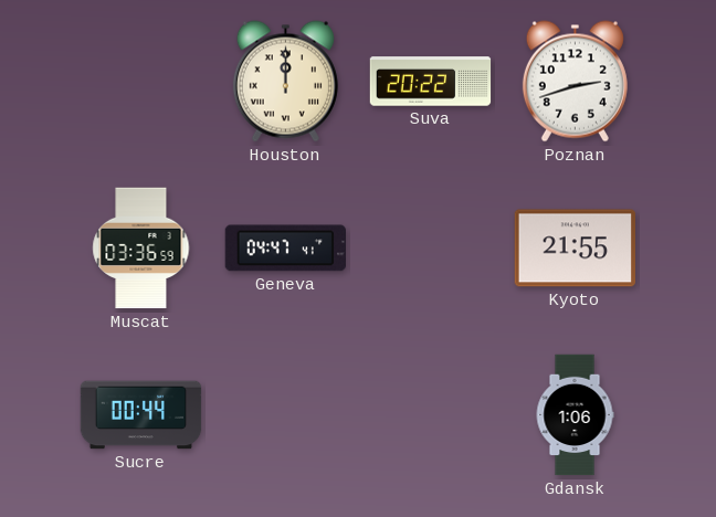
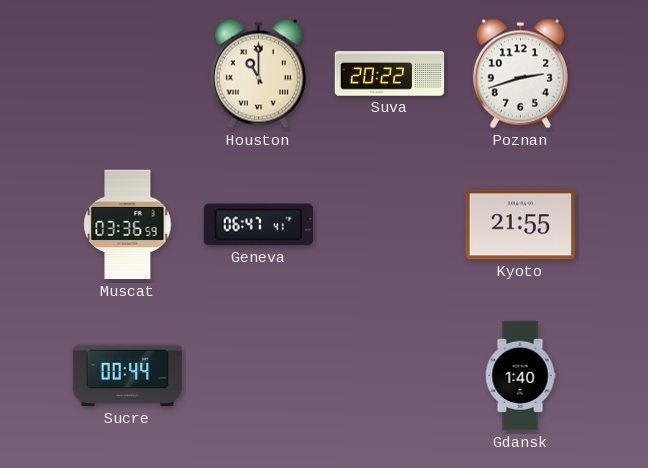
Houston: 12:00 -> 11:00
Geneva: 04:47 -> 06:47
Gdansk: 1:06 -> 1:40
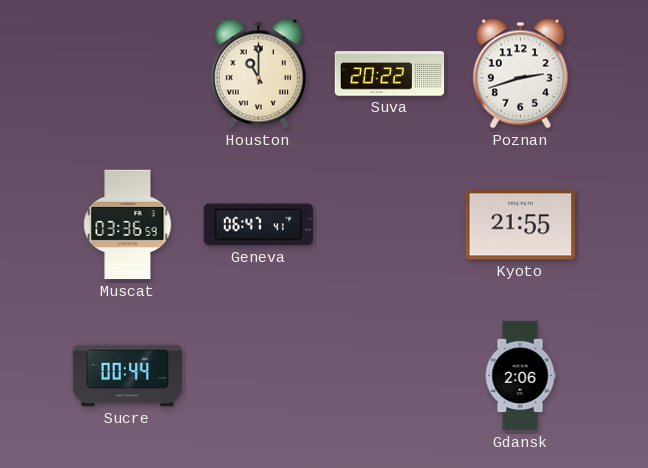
Gdansk: 1:40 -> 2:06
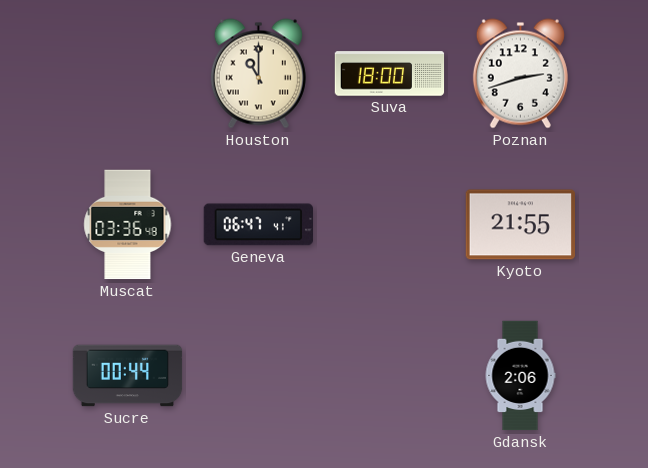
Suva: 20:22 -> 18:00
Muscat: 03:36:59 -> 03:36:48
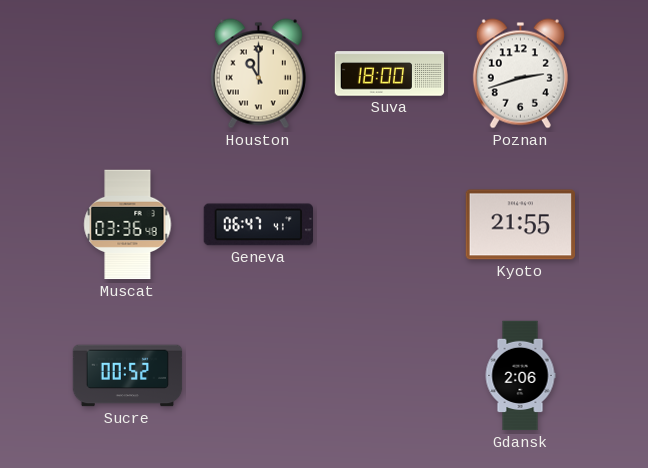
Sucre: 00:44 -> 00:52
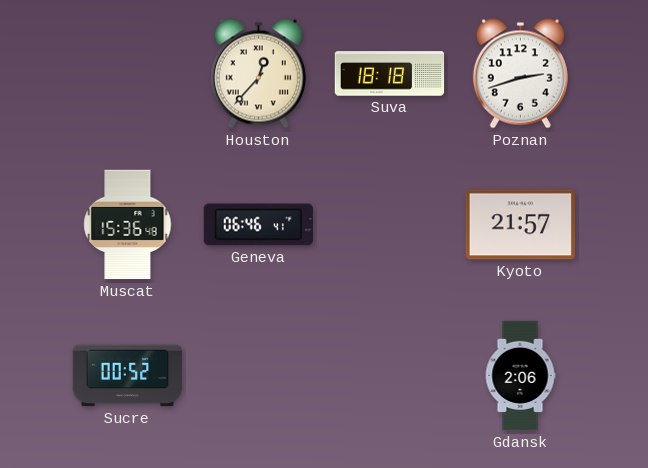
Houston: 11:00 -> 12:37
Suva: 18:00 -> 18:18
Muscat: 03:36 -> 15:36
Geneva: 06:47 -> 06:46
Kyoto: 21:55 -> 21:57
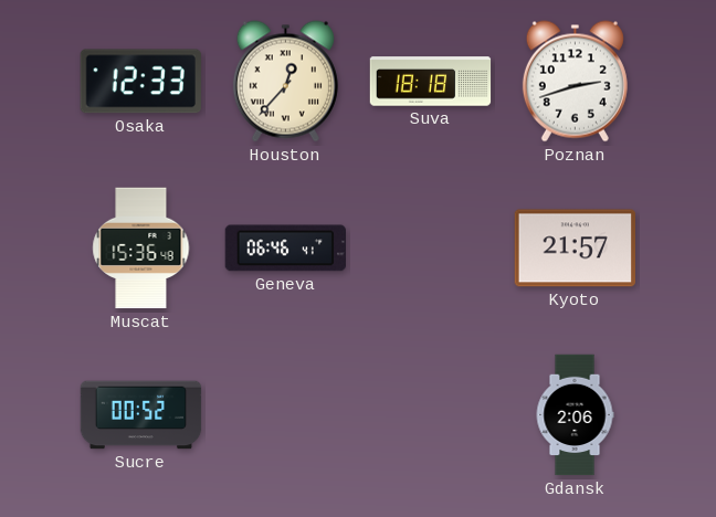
Osaka: none -> 12:33
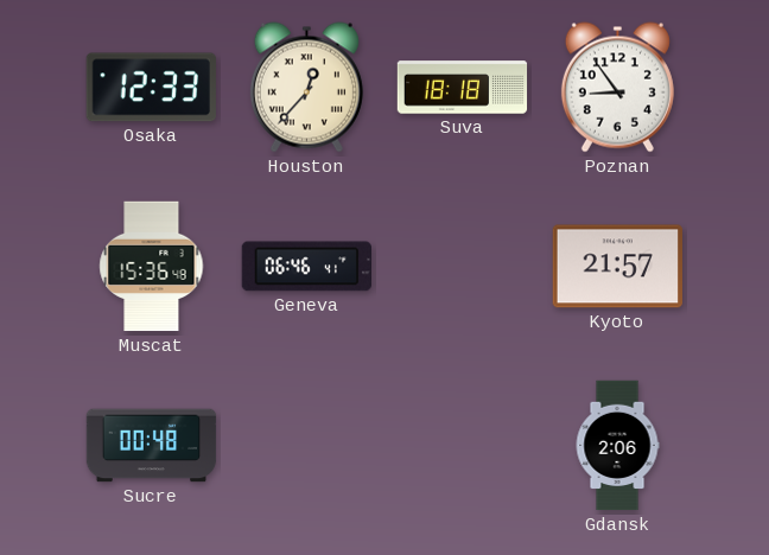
Poznan: 2:42 -> 8:54
Sucre: 00:52 -> 00:48
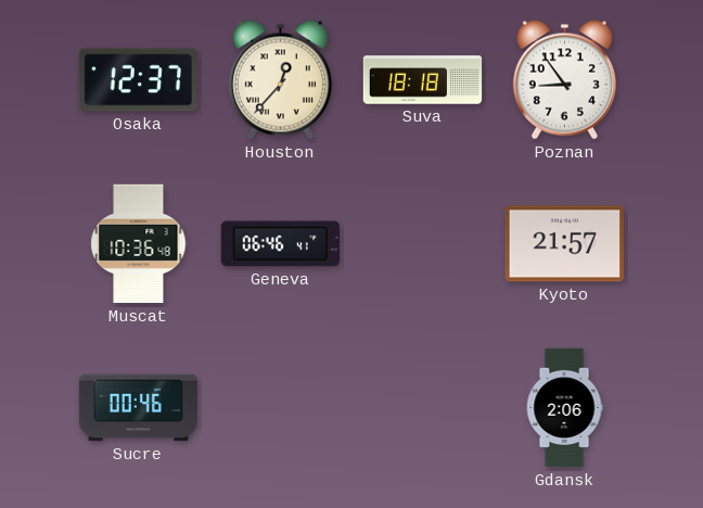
Osaka: 12:33 -> 12:37
Muscat: 15:36 -> 10:36
Sucre: 00:48 -> 00:46
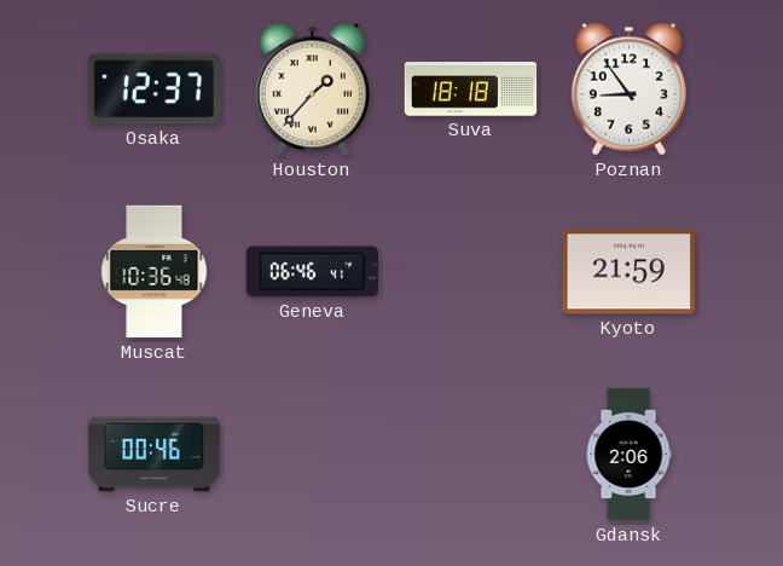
Houston: 12:37 -> 1:37
Kyoto: 21:57 -> 21:59
